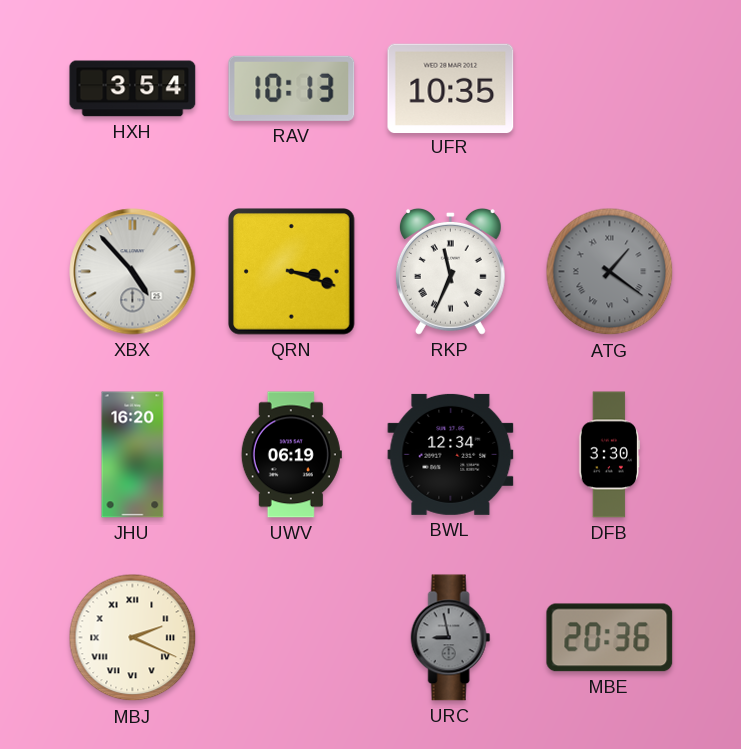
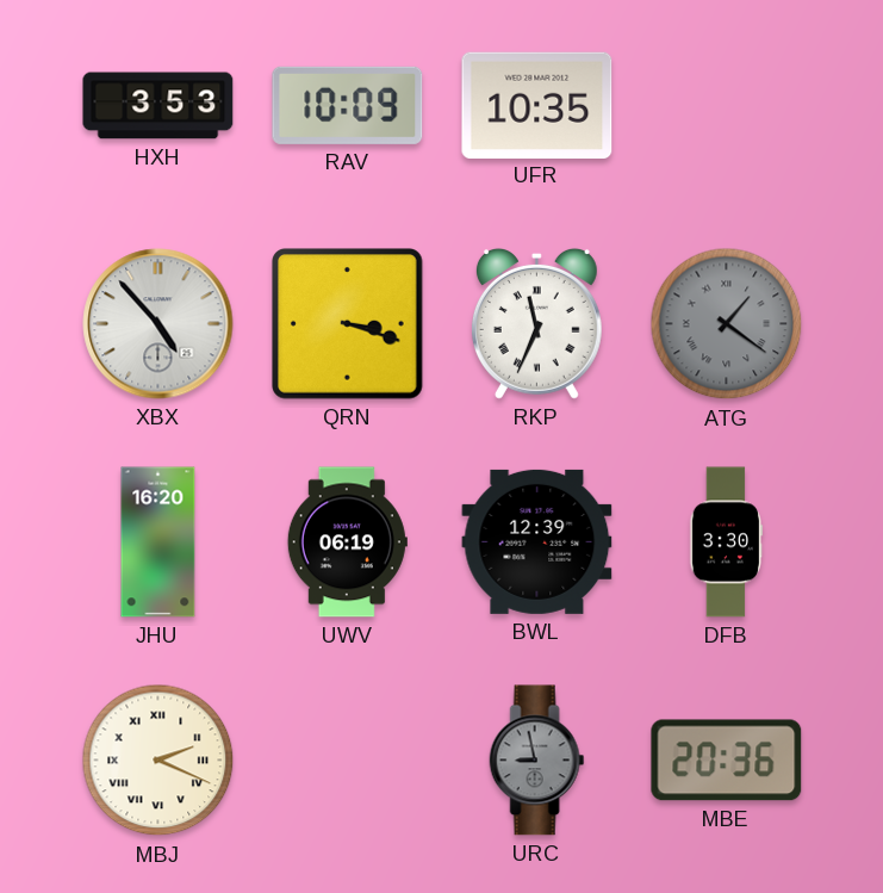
HXH: 3:54 -> 3:53
RAV: 10:13 -> 10:09
BWL: 12:34 -> 12:39
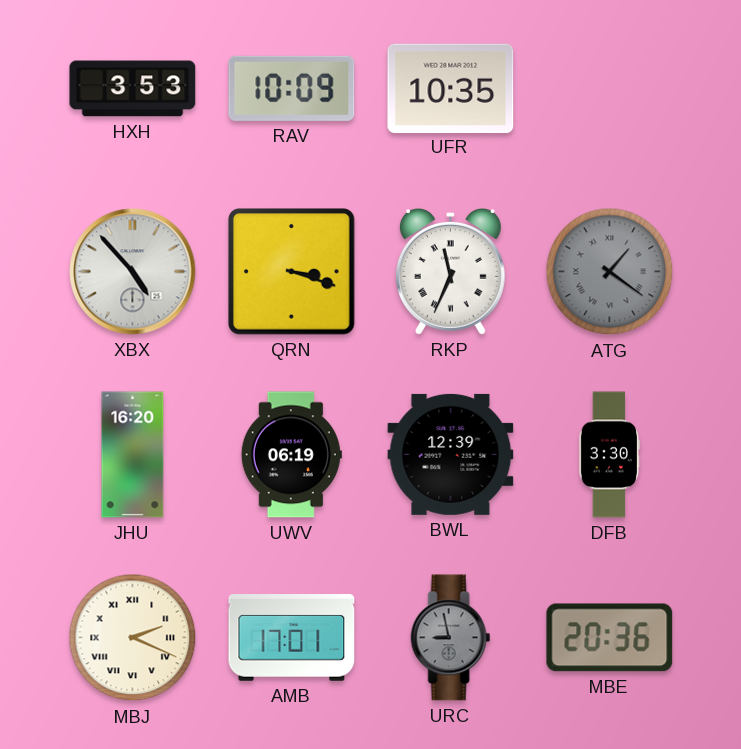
AMB: none -> 17:01
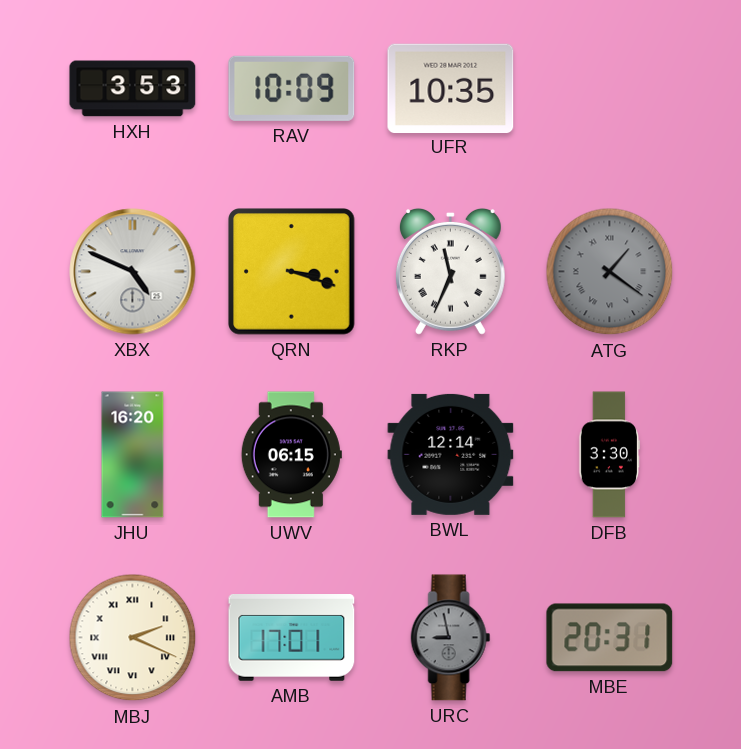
XBX: 4:53 -> 4:49
UWV: 06:19 -> 06:15
BWL: 12:39 -> 12:14
MBE: 20:36 -> 20:31
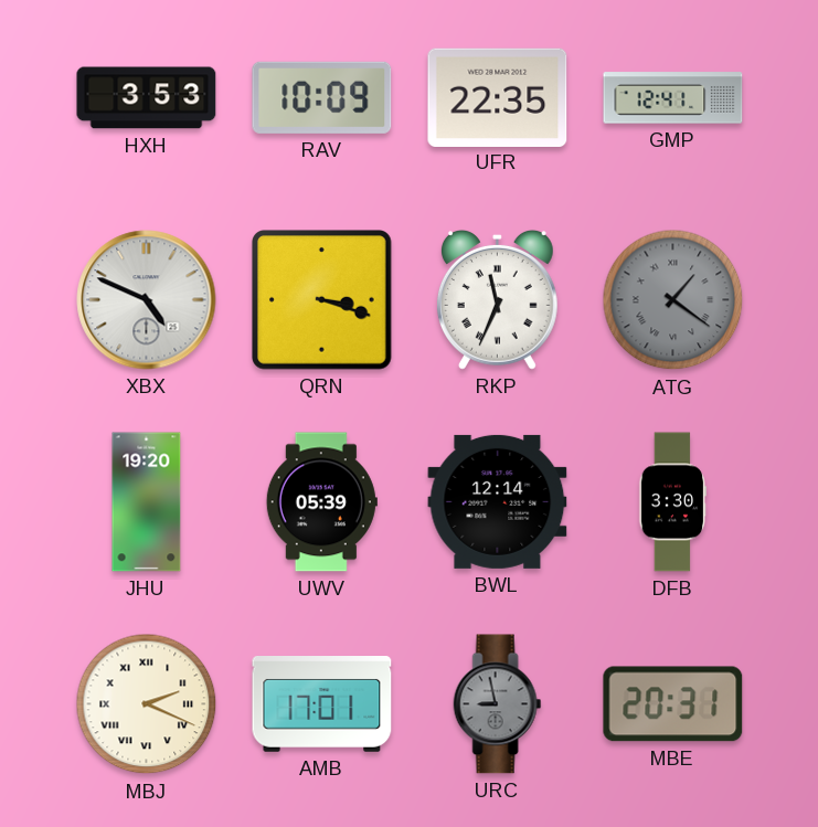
UFR: 10:35 -> 22:35
GMP: none -> 12:41
JHU: 16:20 -> 19:20
UWV: 06:15 -> 05:39
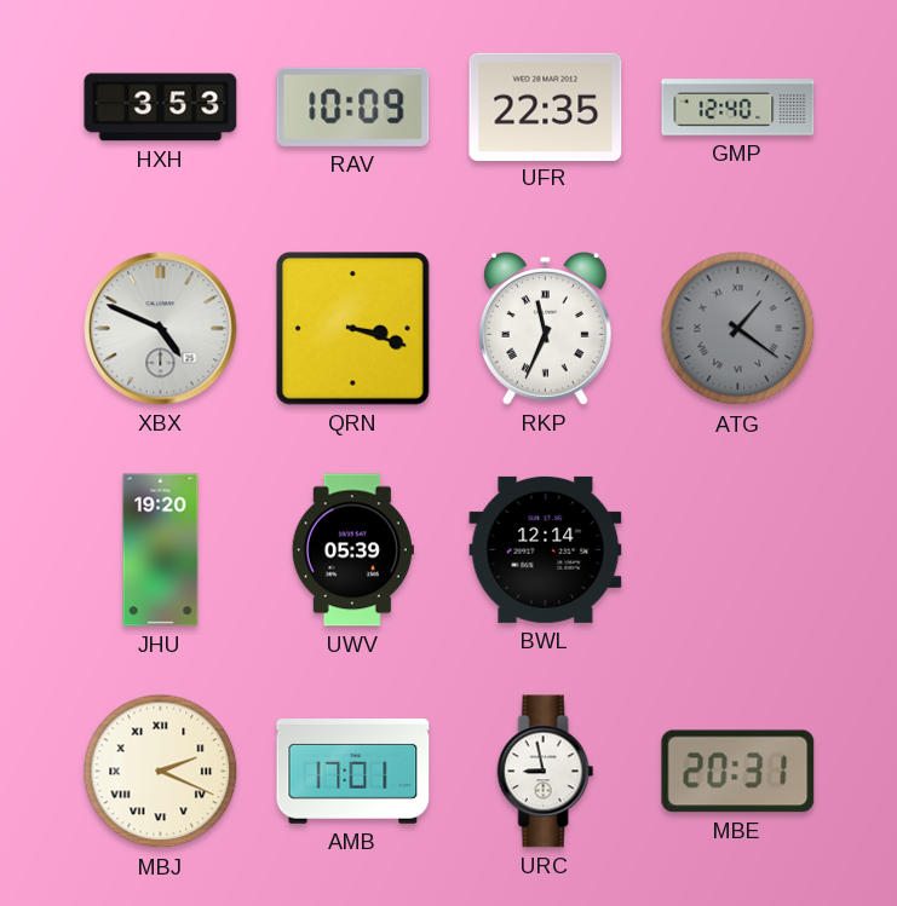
GMP: 12:41 -> 12:40
DFB: 3:30 -> none
URC dial: grey -> white
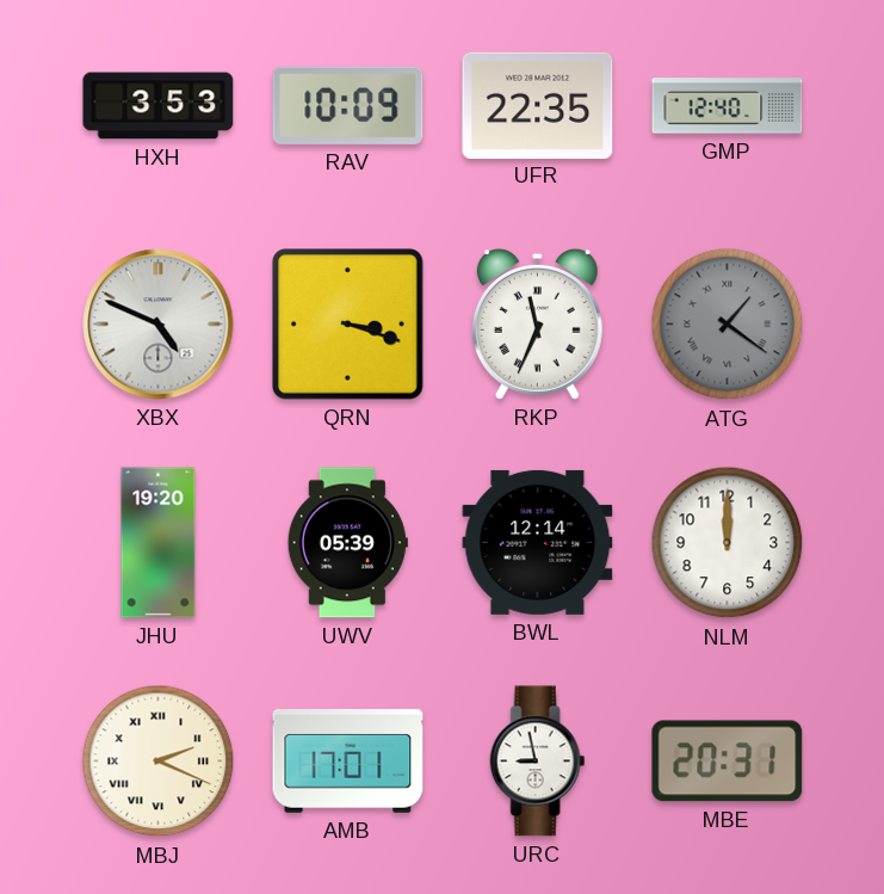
NLM: none -> 12:00
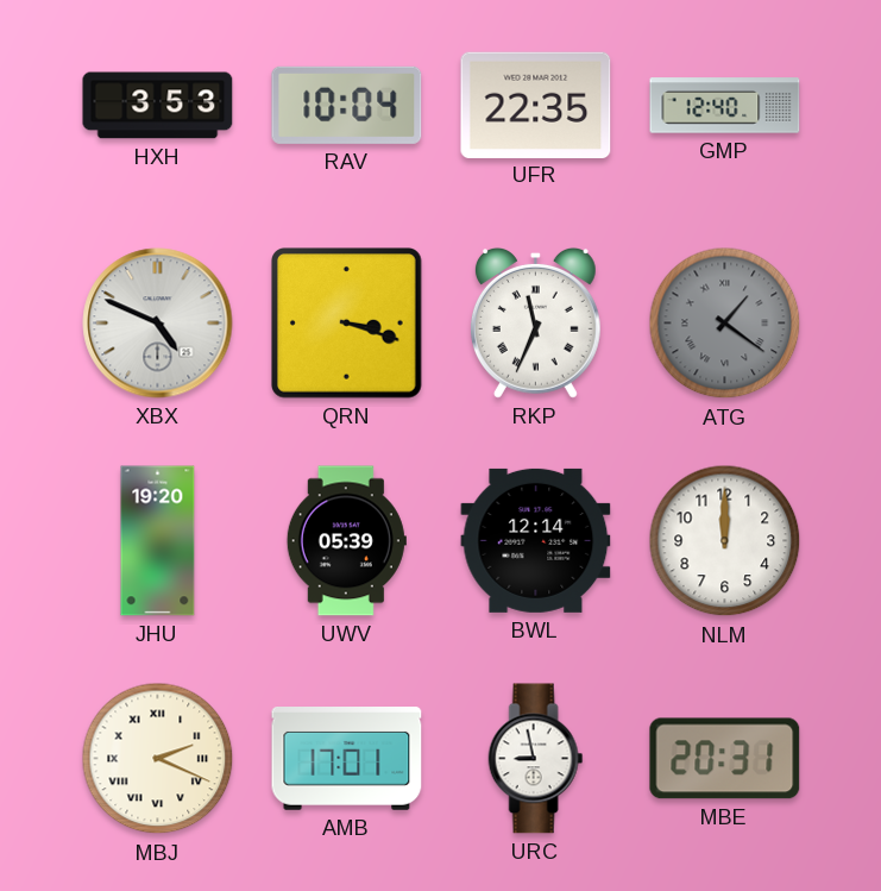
RAV: 10:09 -> 10:04
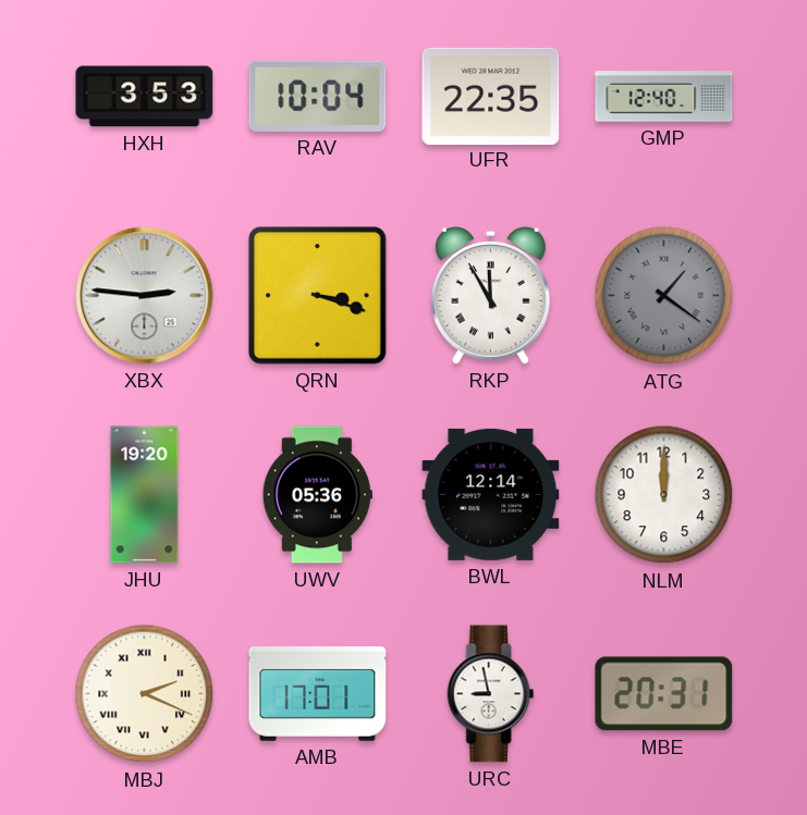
XBX: 4:49 -> 2:46
RKP: 11:34 -> 11:55
UWV: 05:39 -> 05:36
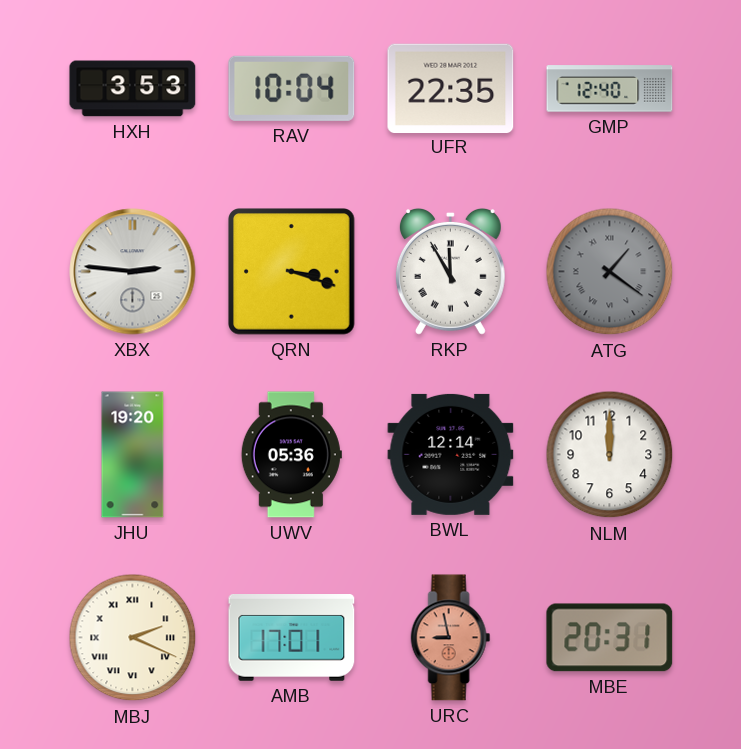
URC dial: white -> salmon
